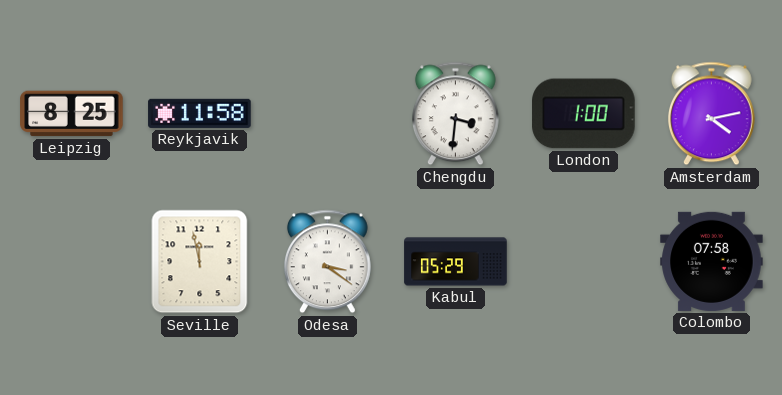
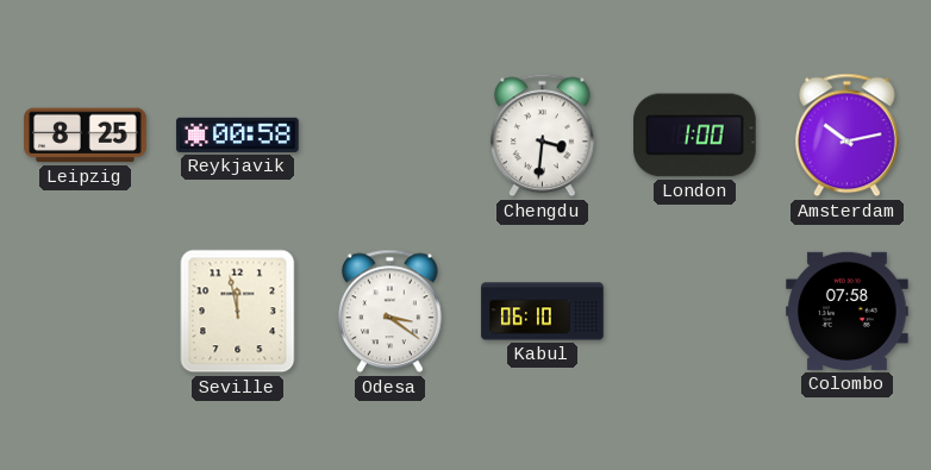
Reykjavik: 11:58 -> 00:58
Amsterdam: 4:13 -> 10:13
Kabul: 05:29 -> 06:10
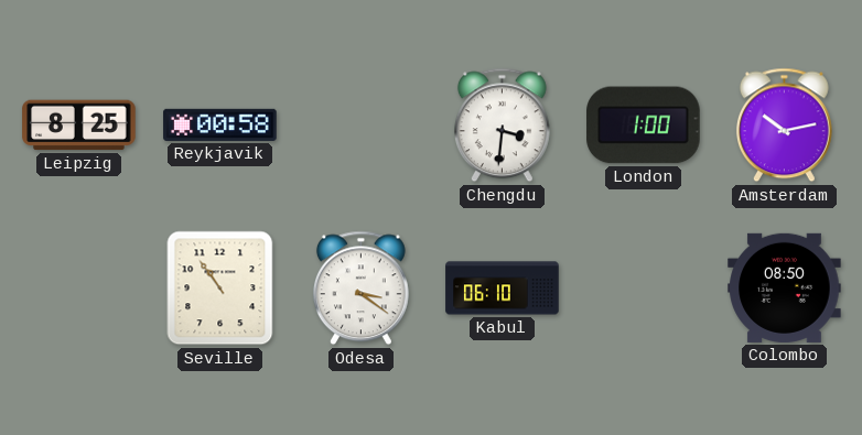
Seville: 11:58 -> 10:54
Colombo: 07:58 -> 08:50
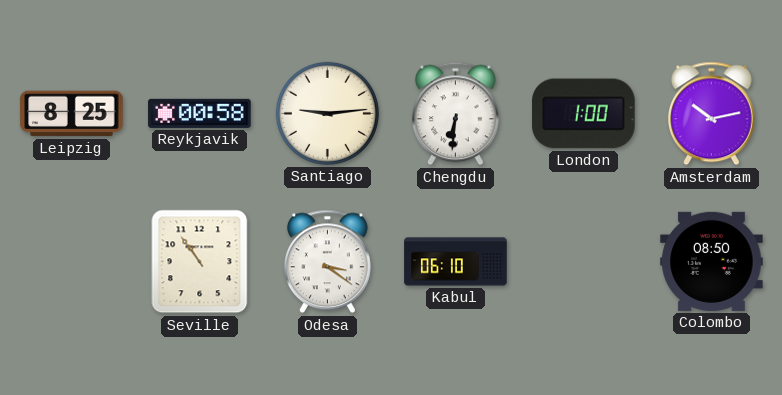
Santiago: none -> 9:14
Chengdu: 3:31 -> 6:31
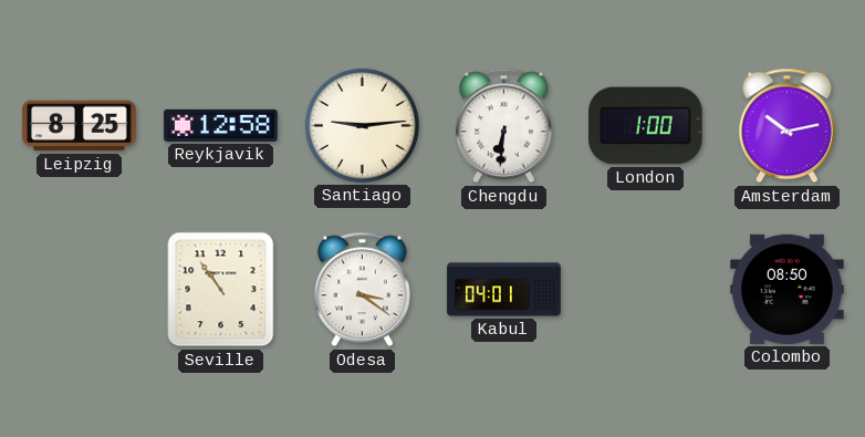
Reykjavik: 00:58 -> 12:58
Kabul: 06:10 -> 04:01
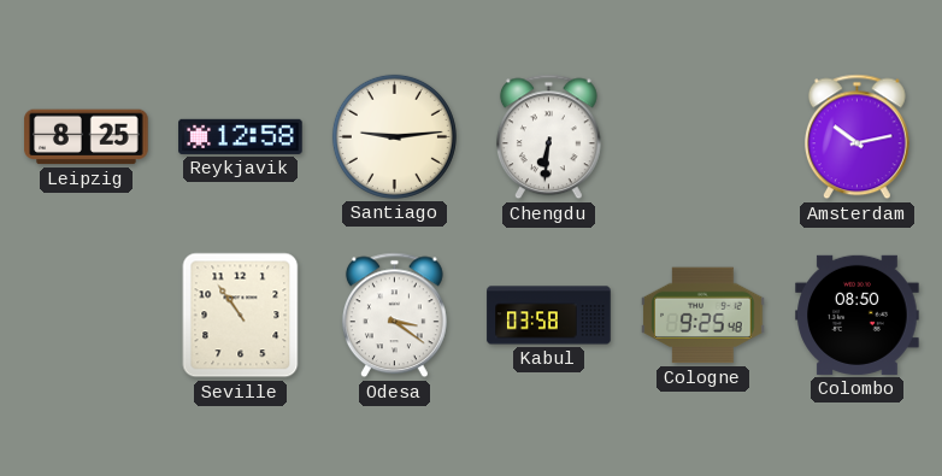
London: 1:00 -> none
Kabul: 04:01 -> 03:58
Cologne: none -> 9:25
